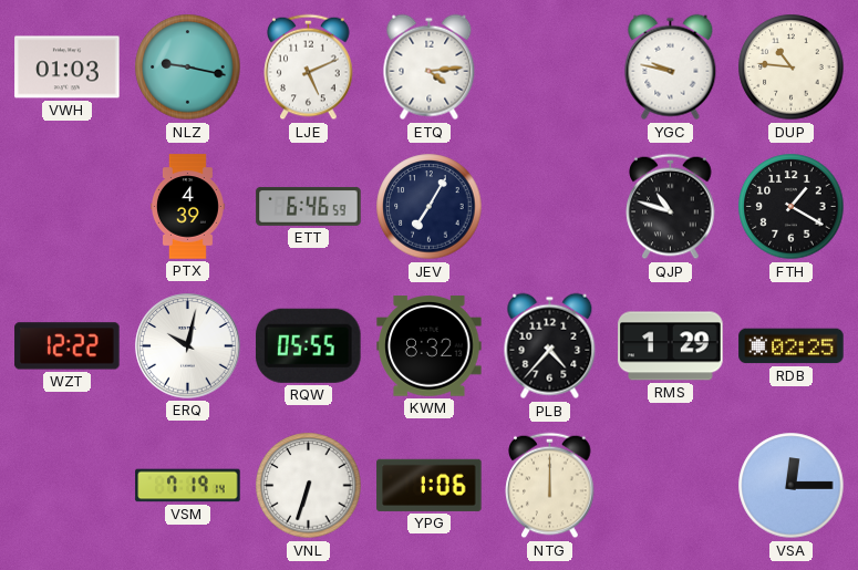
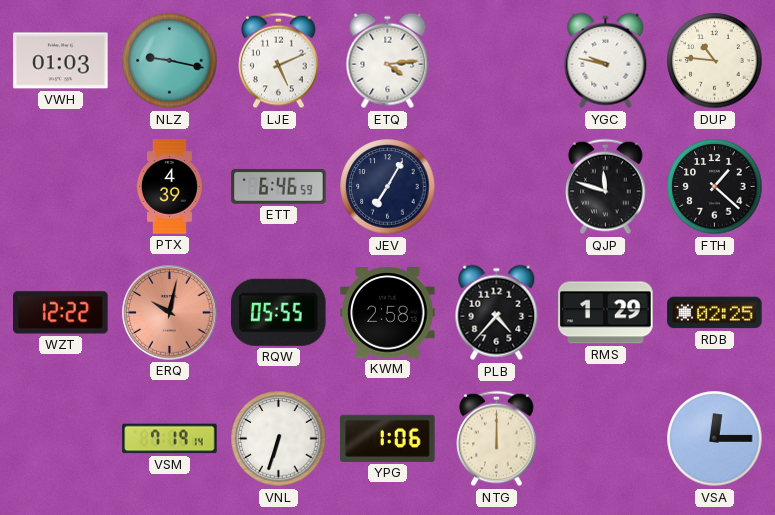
QJP: 10:48 -> 11:48
FTH: 1:20 -> 1:22
ERQ dial: white -> salmon
KWM: 8:32 -> 2:58
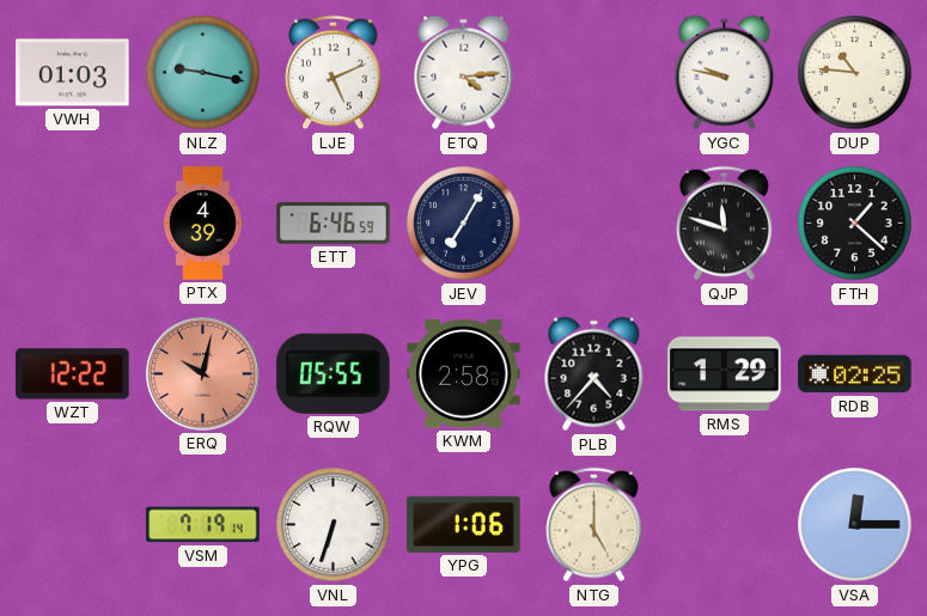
NTG: 12:00 -> 5:00
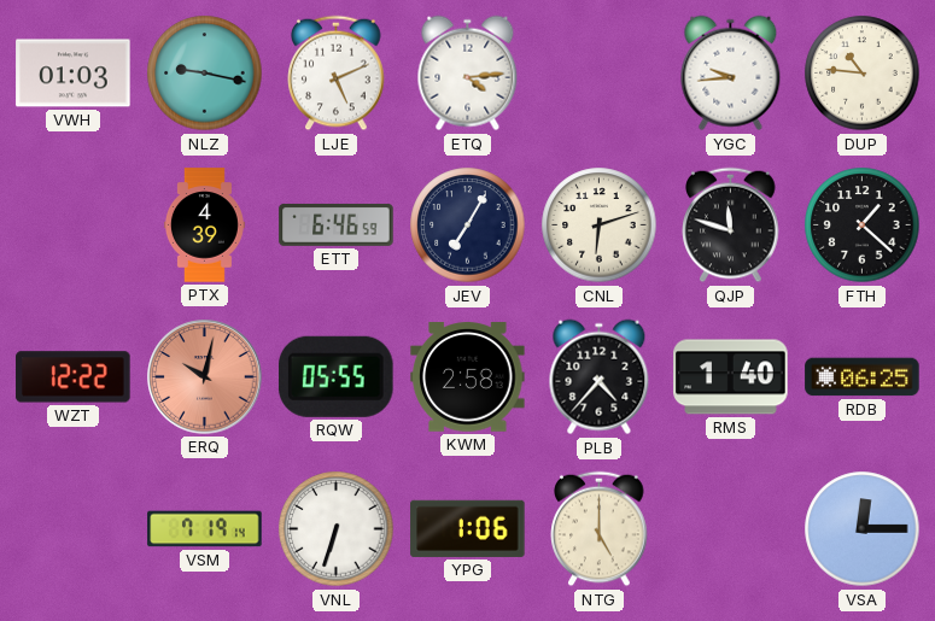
YGC: 9:47 -> 9:44
CNL: none -> 6:12
RMS: 1:29 -> 1:40
RDB: 02:25 -> 06:25
